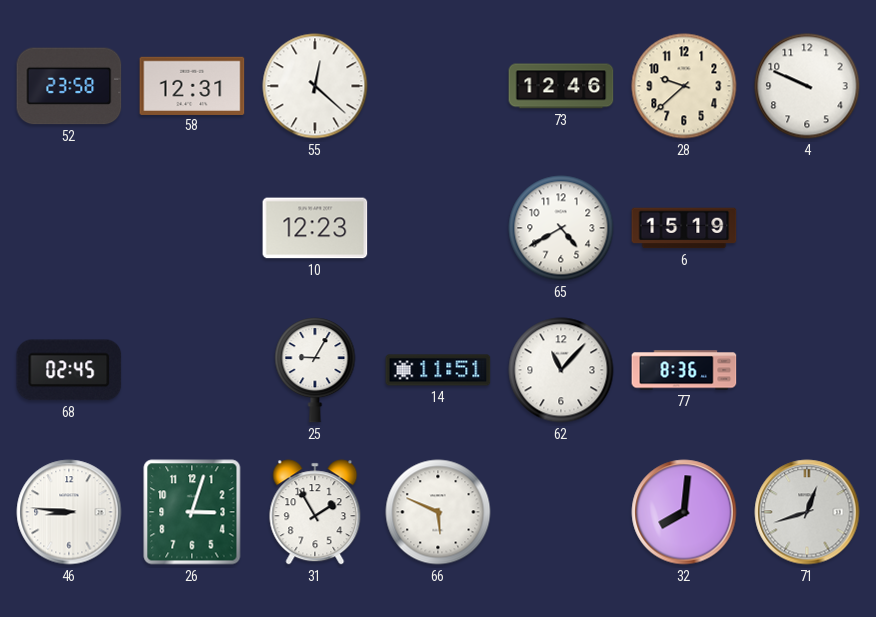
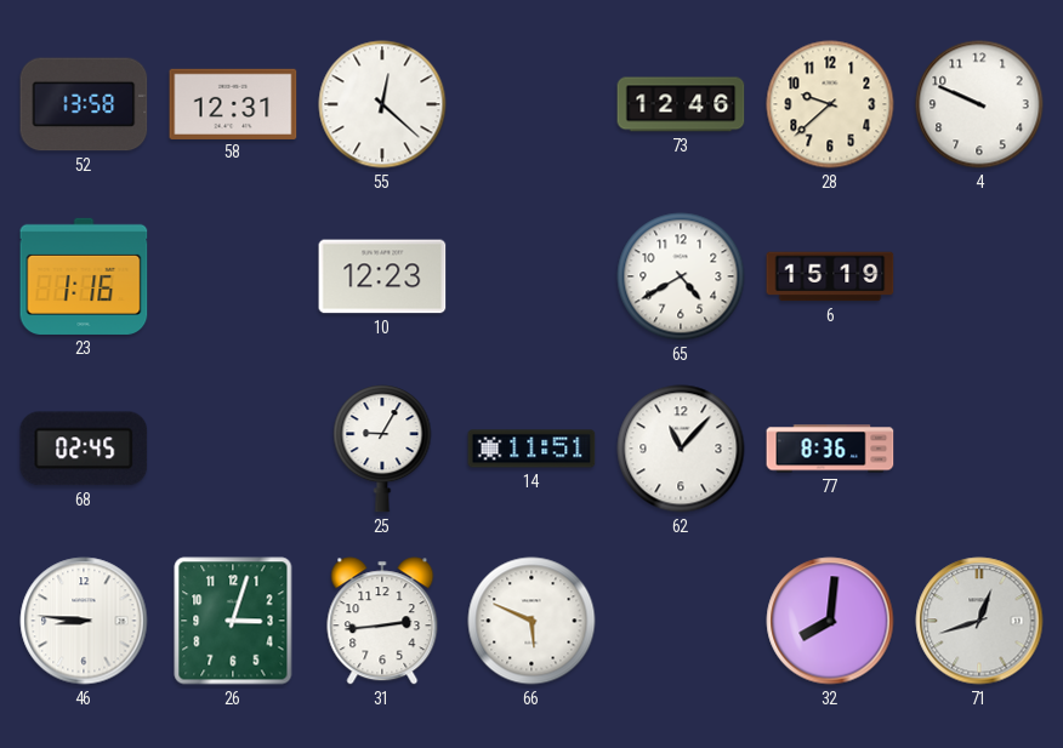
52: 23:58 -> 13:58
23: none -> 1:16
31: 1:55 -> 2:44
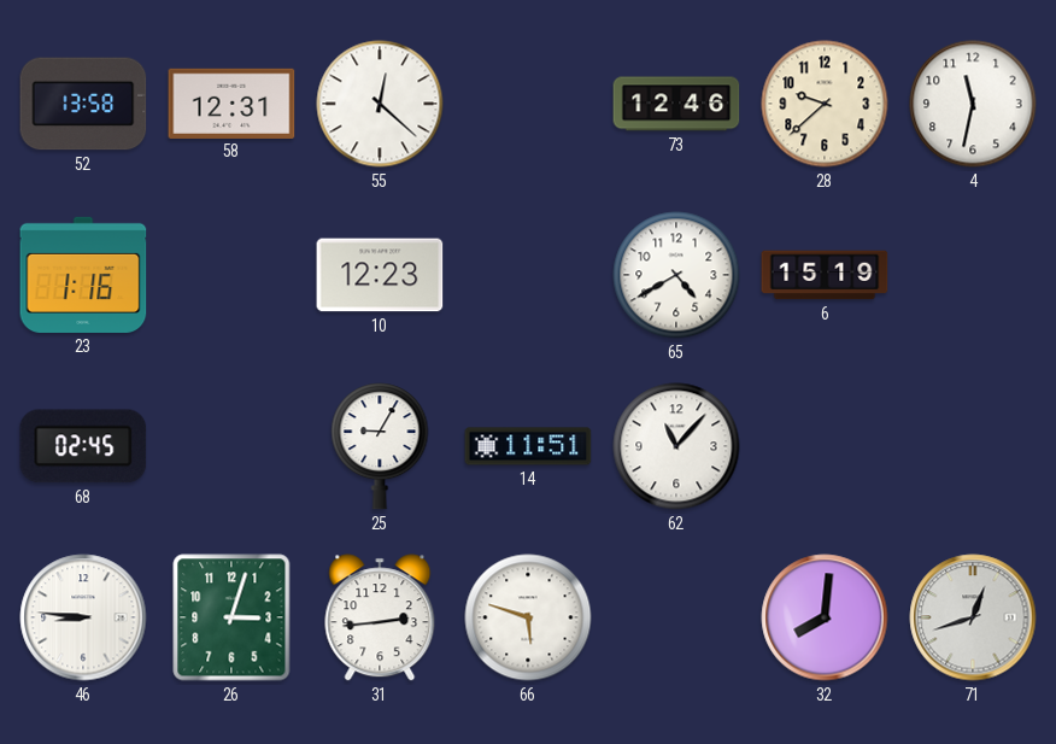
4: 9:49 -> 11:32
77: 8:36 -> none
66: 5:49 -> 5:48
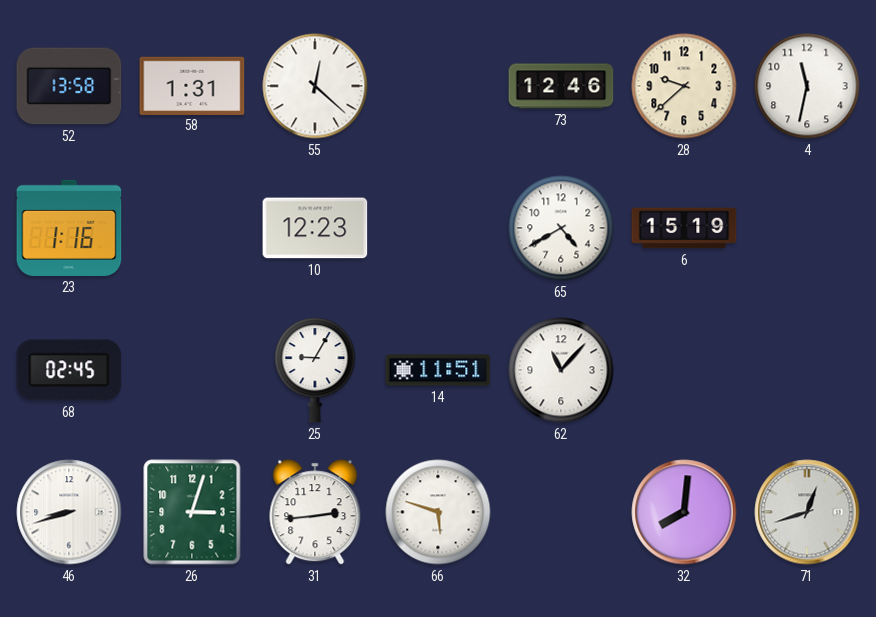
58: 12:31 -> 1:31
46: 8:46 -> 8:42
